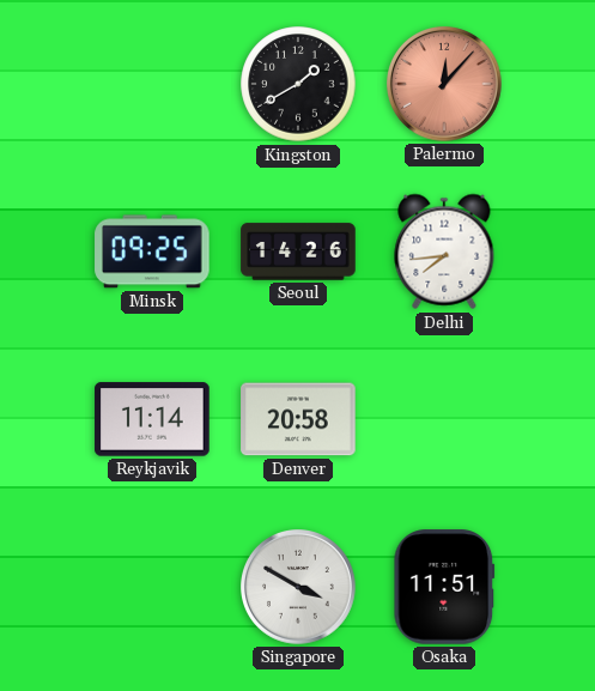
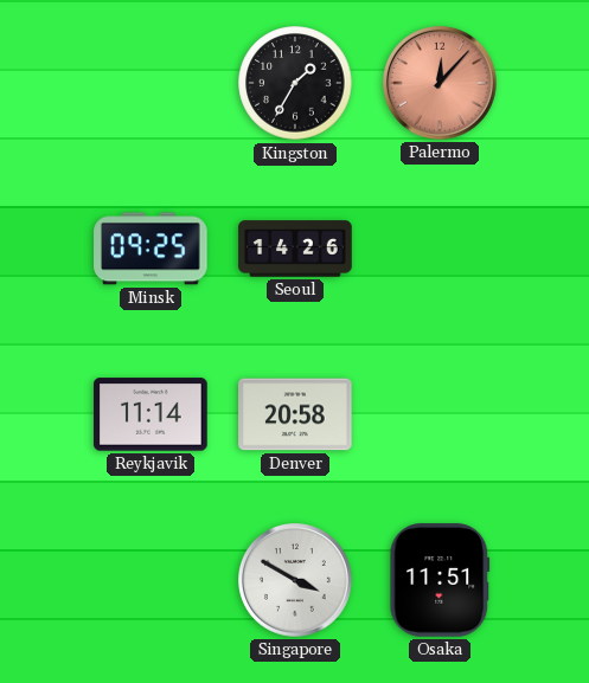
Kingston: 1:40 -> 1:35
Delhi: 7:44 -> none
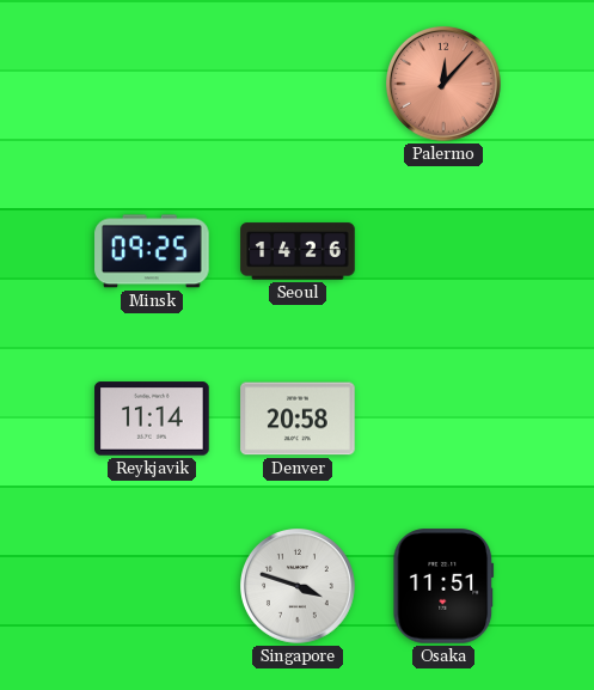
Kingston: 1:35 -> none
Singapore: 3:50 -> 3:48
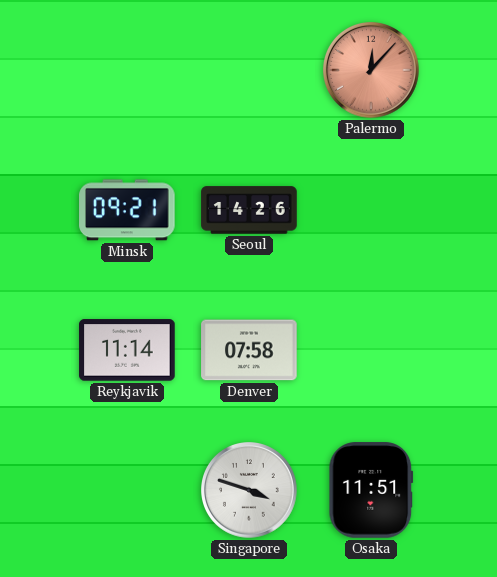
Minsk: 09:25 -> 09:21
Denver: 20:58 -> 07:58
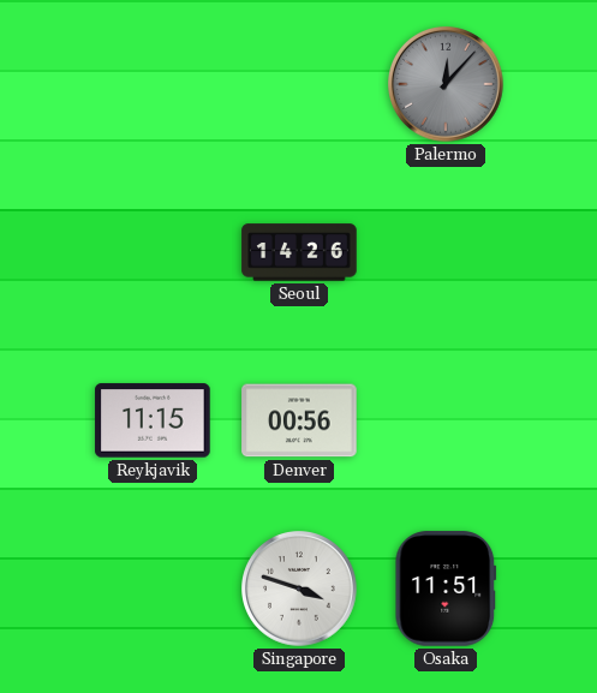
Palermo dial: salmon -> grey
Minsk: 09:21 -> none
Reykjavik: 11:14 -> 11:15
Denver: 07:58 -> 00:56
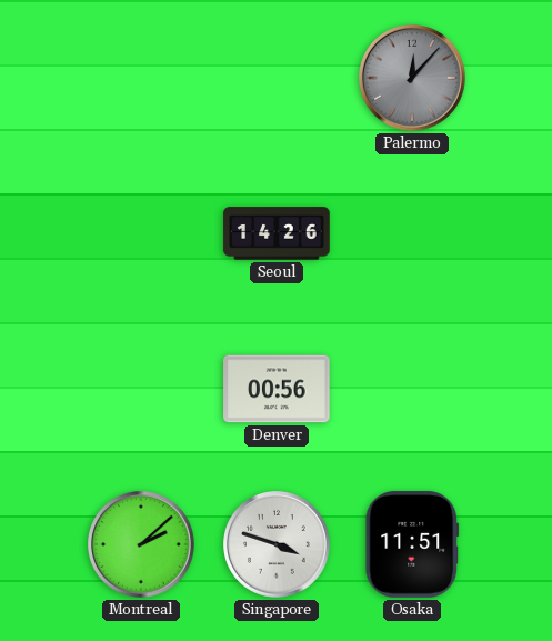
Reykjavik: 11:15 -> none
Montreal: none -> 2:08
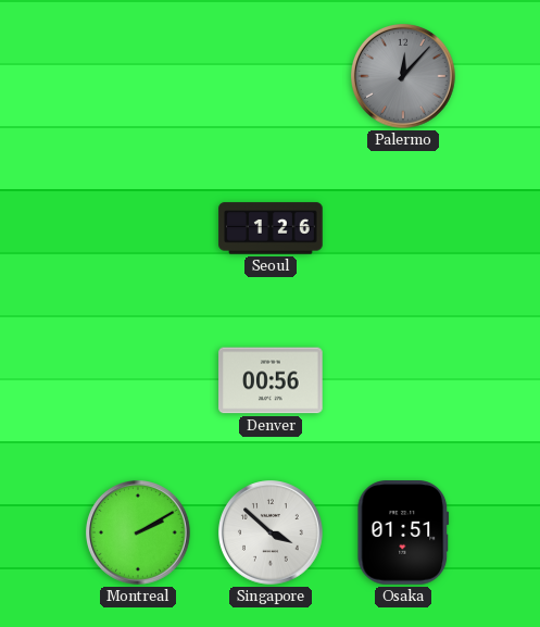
Seoul: 14:26 -> 1:26
Montreal: 2:08 -> 2:10
Singapore: 3:48 -> 3:52
Osaka: 11:51 -> 01:51
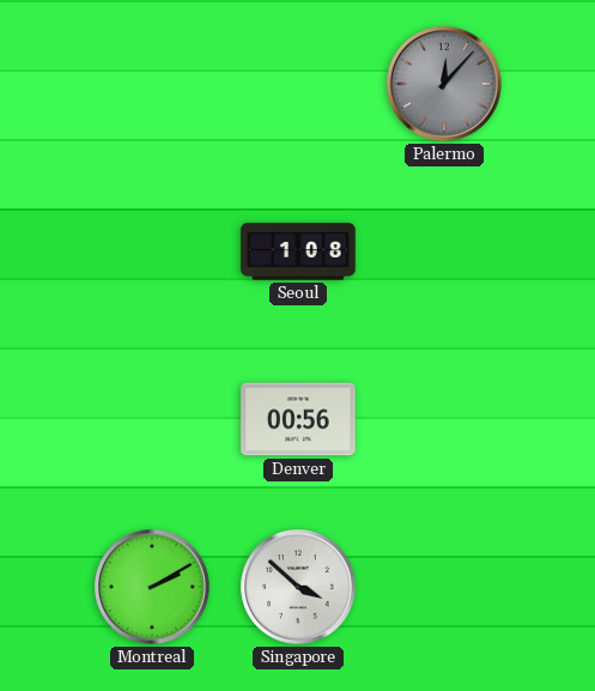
Seoul: 1:26 -> 1:08
Osaka: 01:51 -> none
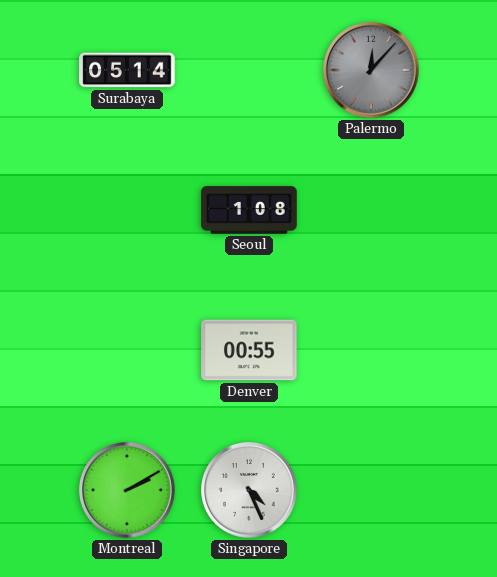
Surabaya: none -> 05:14
Denver: 00:56 -> 00:55
Singapore: 3:52 -> 4:26
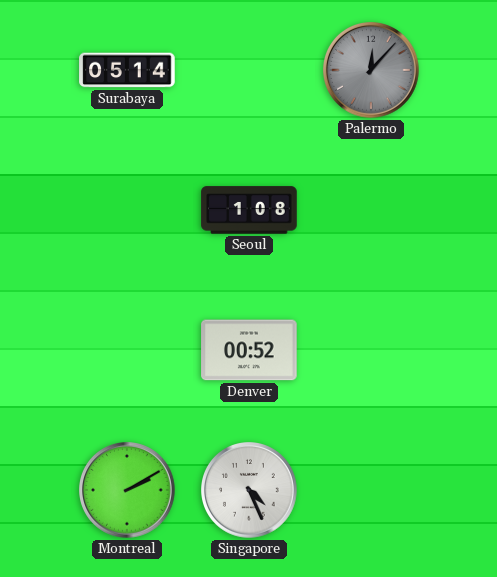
Denver: 00:55 -> 00:52
